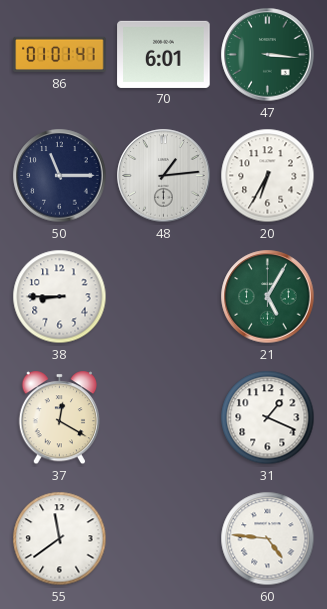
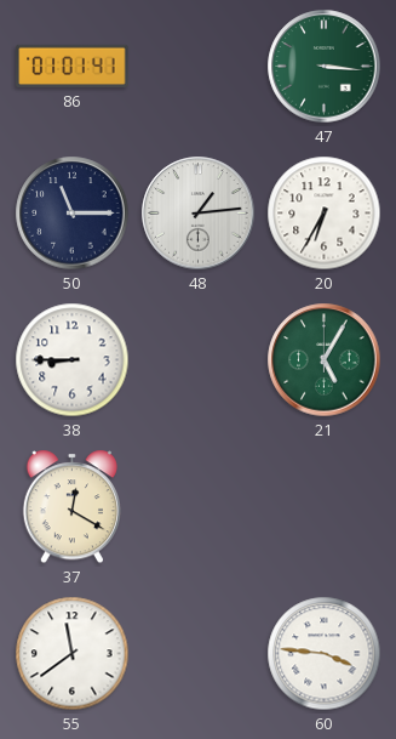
70: 6:01 -> none
31: 1:19 -> none
60: 4:46 -> 3:46
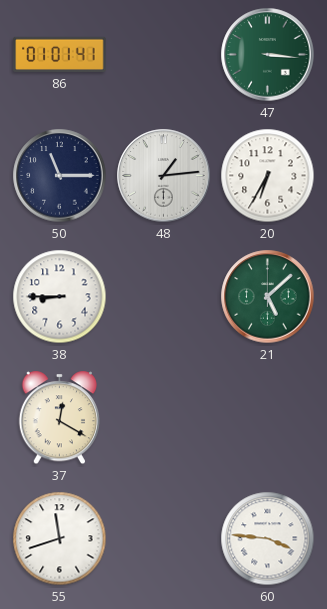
21: 5:05 -> 5:08
55: 11:39 -> 11:42
